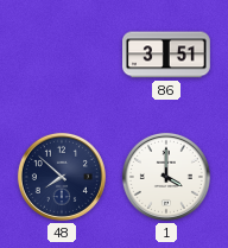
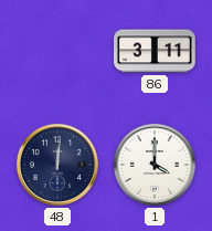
86: 3:51 -> 3:11
48: 7:52 -> 12:01
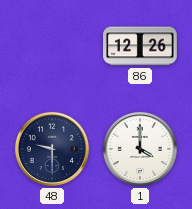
86: 3:11 -> 12:26
48: 12:01 -> 9:30
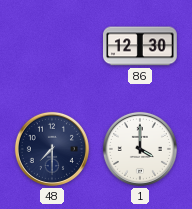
86: 12:26 -> 12:30
48: 9:30 -> 7:30
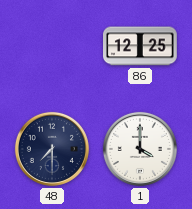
86: 12:30 -> 12:25
